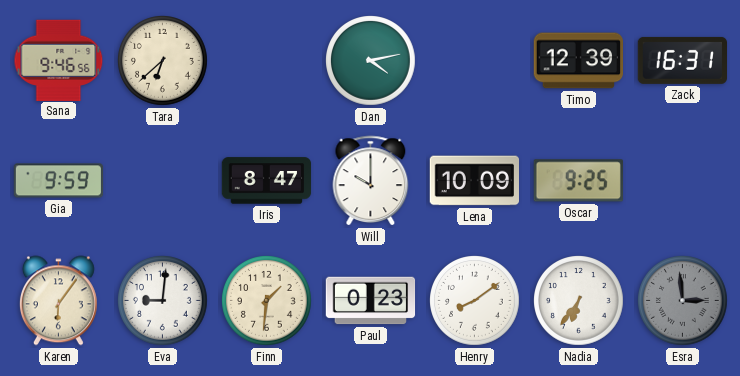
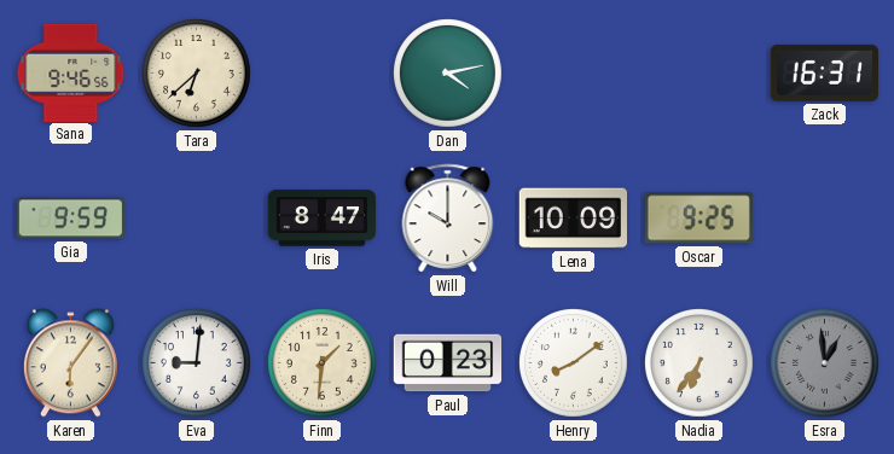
Timo: 12:39 -> none
Esra: 2:59 -> 12:59
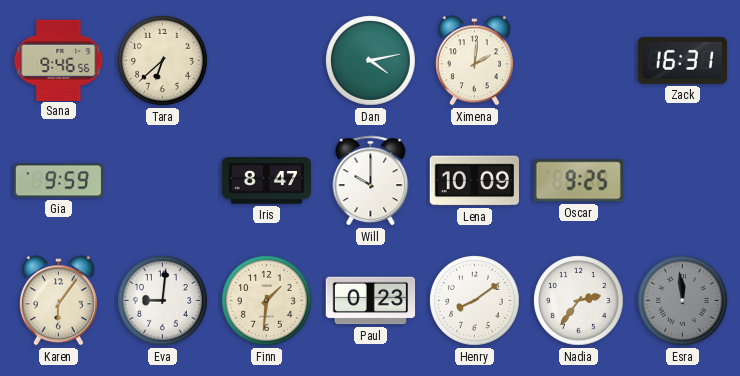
Ximena: none -> 2:01
Nadia: 6:36 -> 2:36
Esra: 12:59 -> 11:59
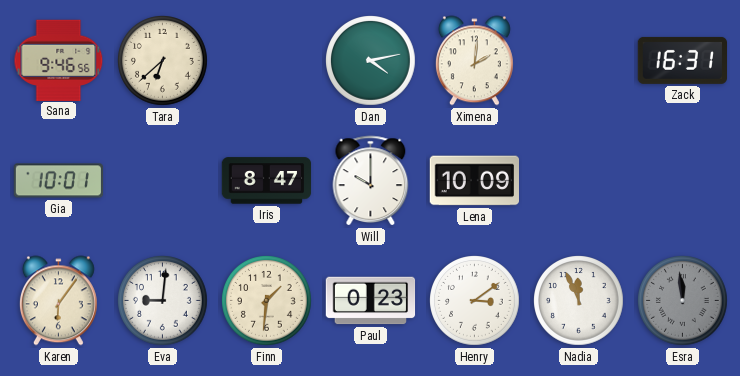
Gia: 9:59 -> 10:01
Oscar: 9:25 -> none
Henry: 8:09 -> 3:09
Nadia: 2:36 -> 11:56
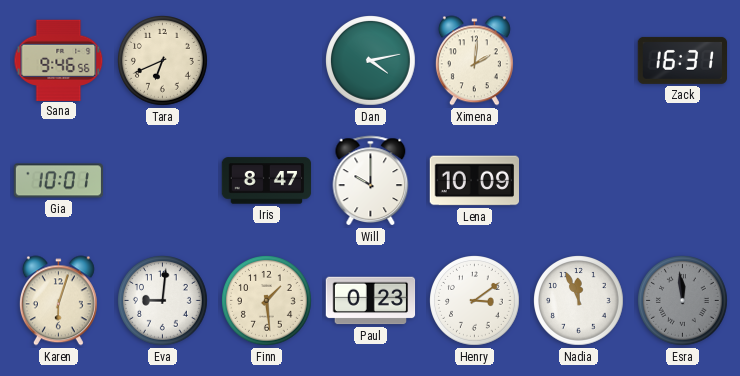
Tara: 6:38 -> 6:41
Karen: 6:06 -> 6:03
Finn: 1:31 -> 1:29
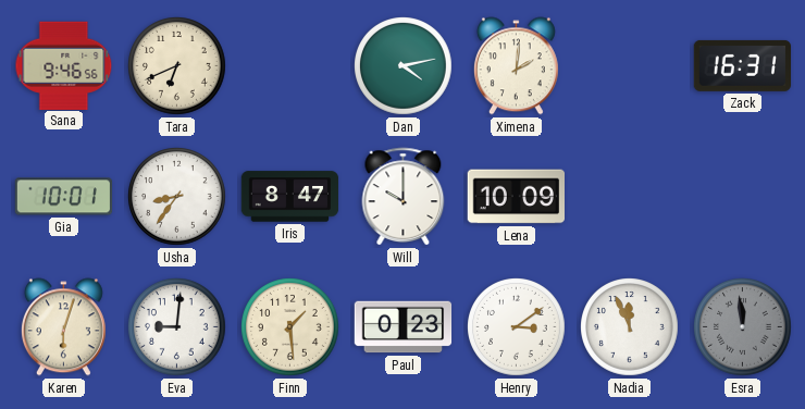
Usha: none -> 8:36
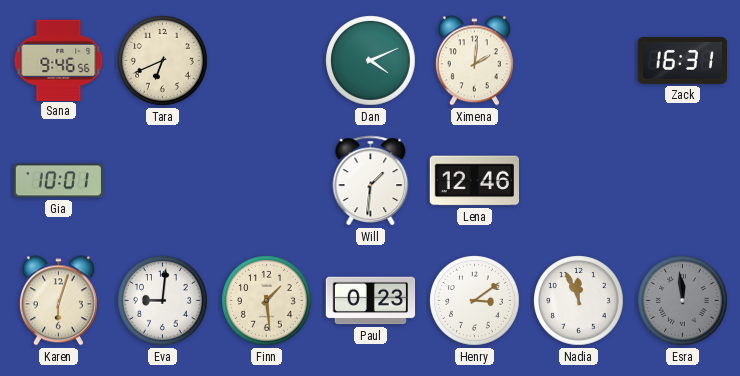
Dan: 4:13 -> 4:11
Usha: 8:36 -> none
Iris: 8:47 -> none
Will: 10:00 -> 1:31
Lena: 10:09 -> 12:46
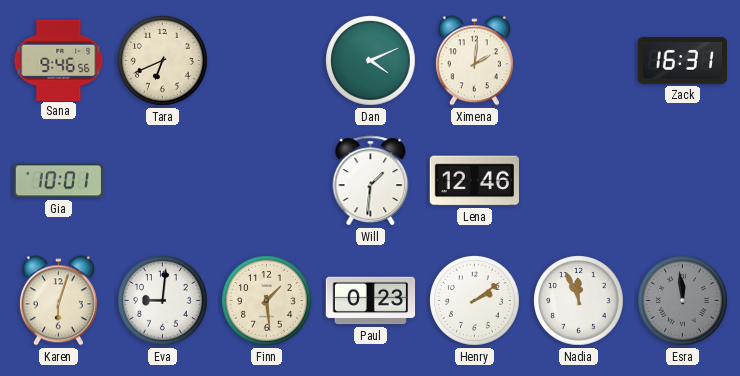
Henry: 3:09 -> 2:09
